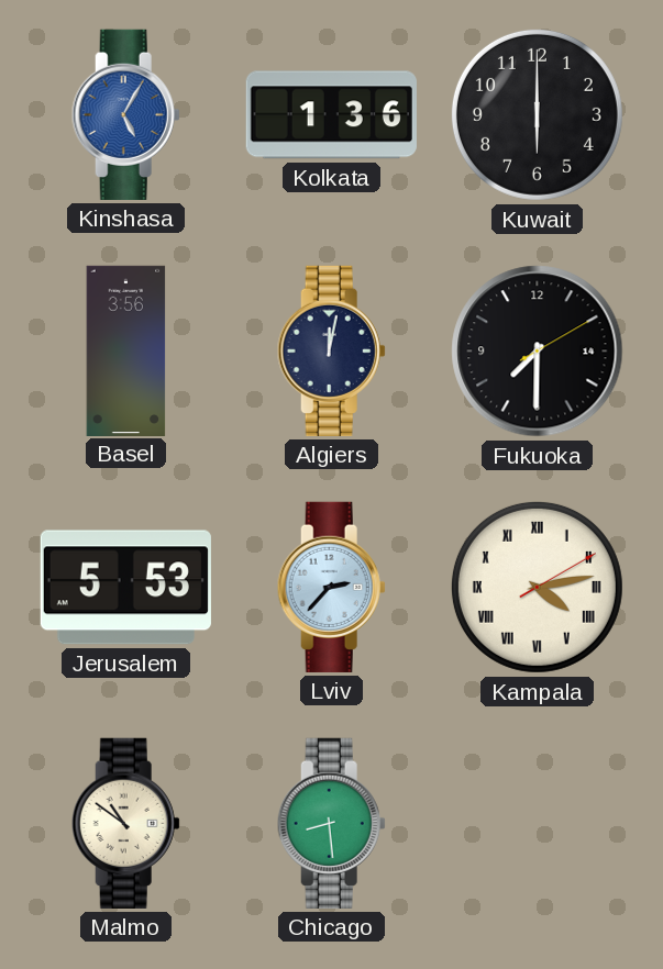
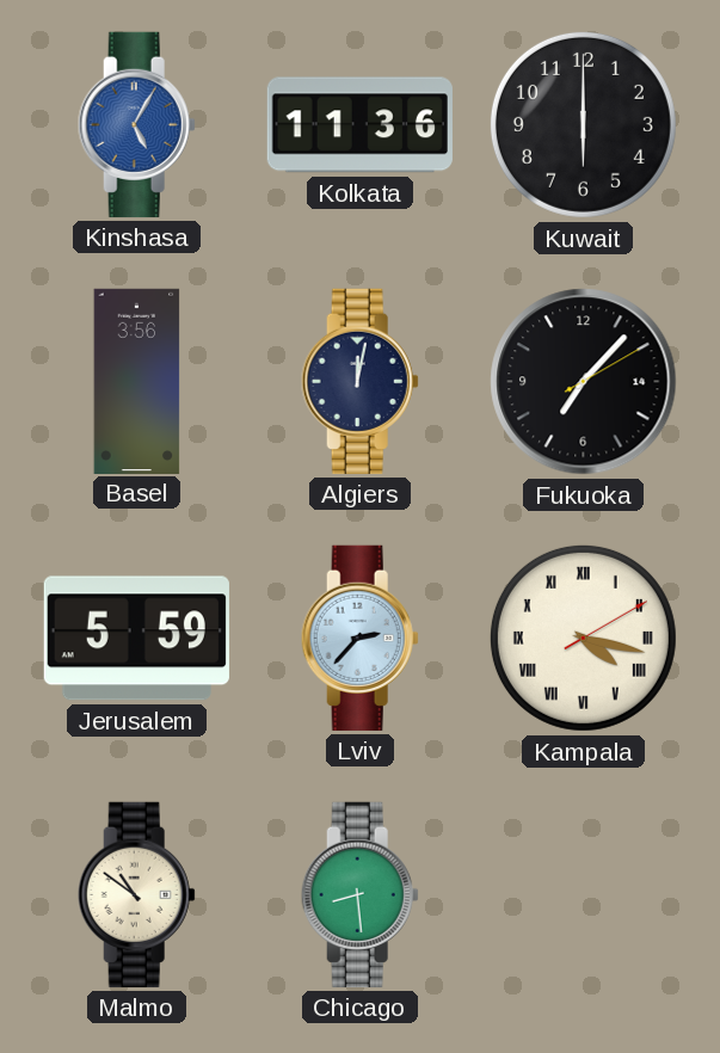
Kolkata: 1:36 -> 11:36
Fukuoka: 7:30 -> 7:07
Jerusalem: 5:53 -> 5:59
Kampala: 4:13 -> 4:17
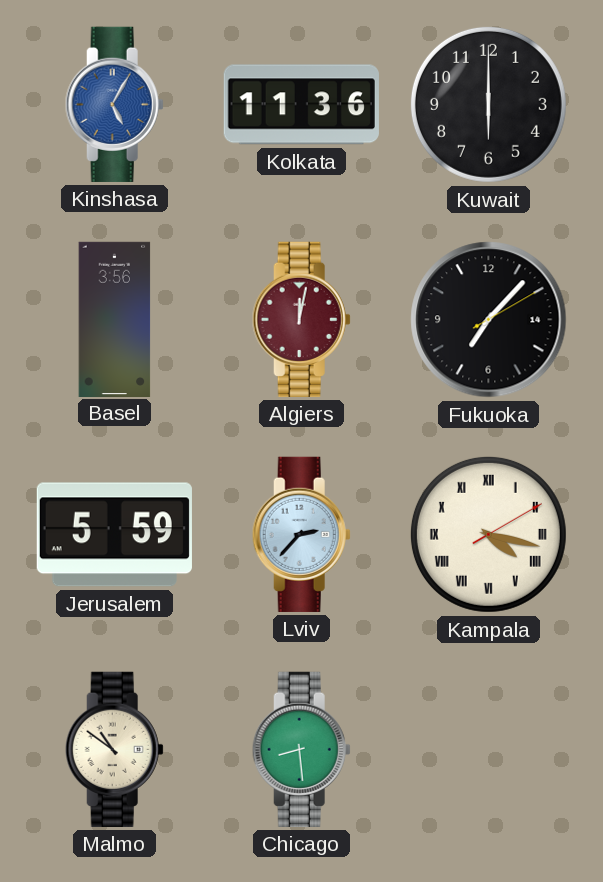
Algiers dial: navy -> burgundy
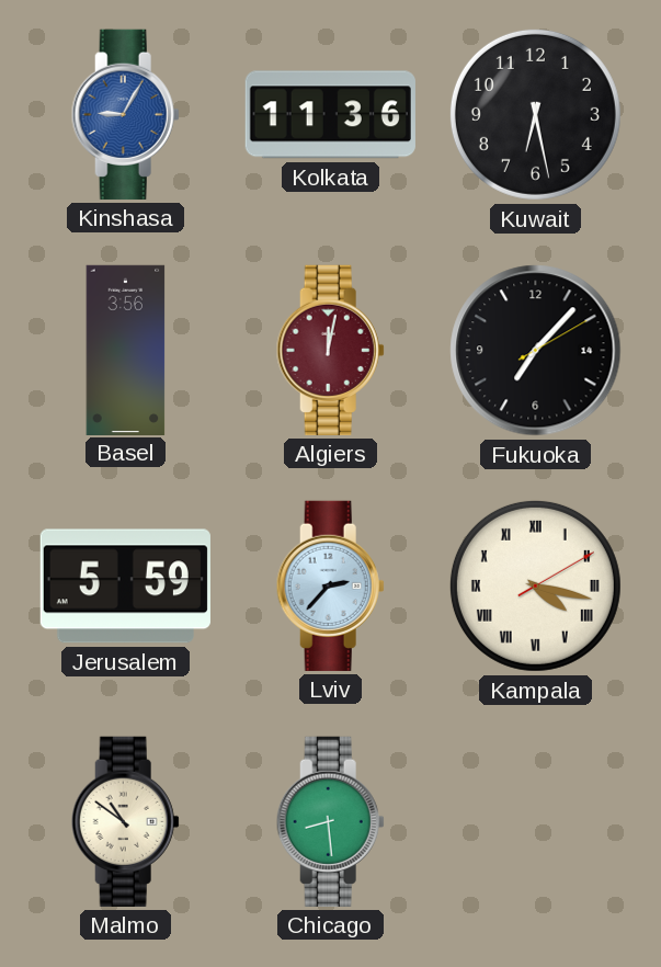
Kinshasa: 5:05 -> 9:05
Kuwait: 6:00 -> 6:28
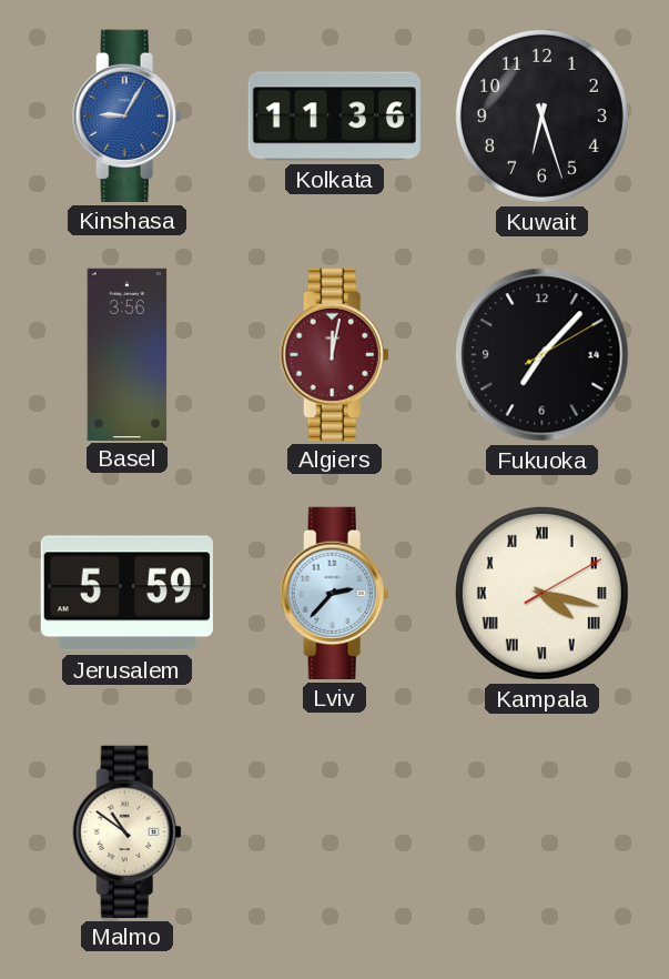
Kuwait: 6:28 -> 6:27
Chicago: 8:29 -> none
